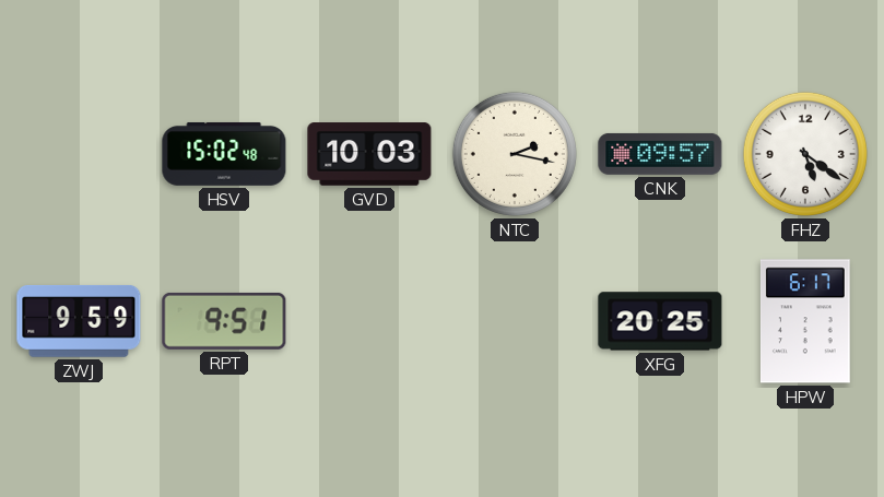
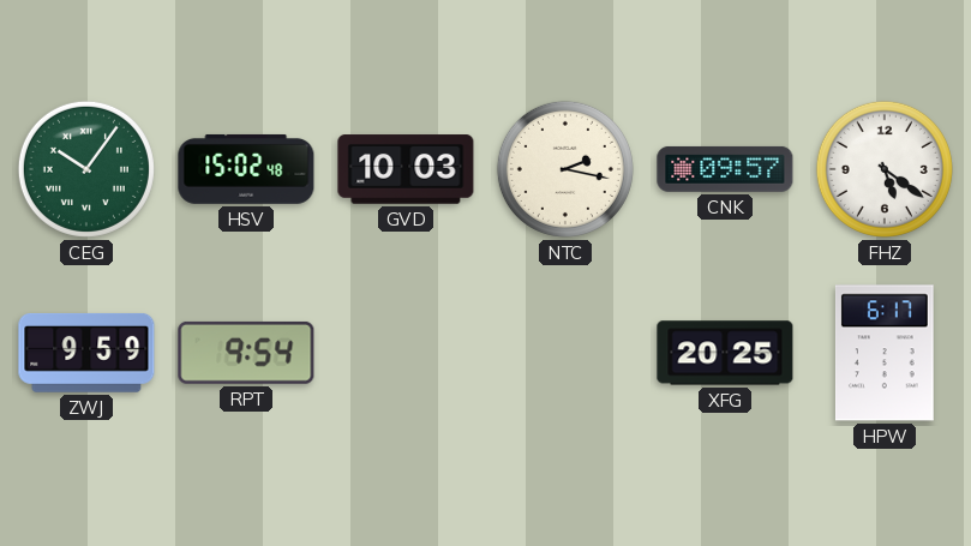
CEG: none -> 10:06
RPT: 9:51 -> 9:54
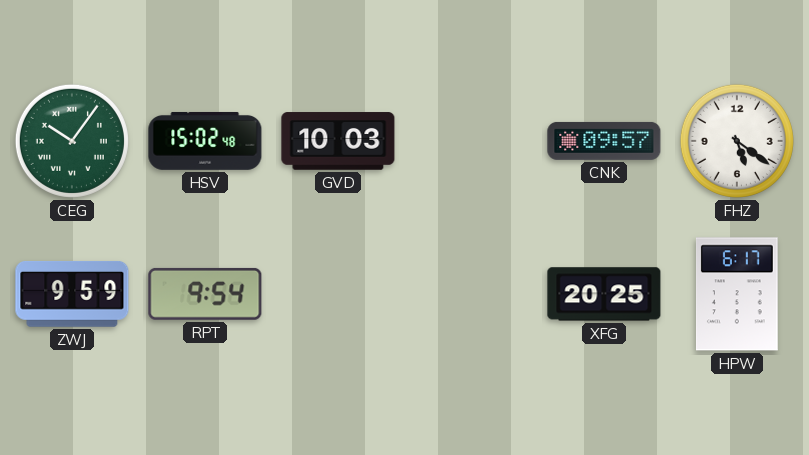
NTC: 2:17 -> none
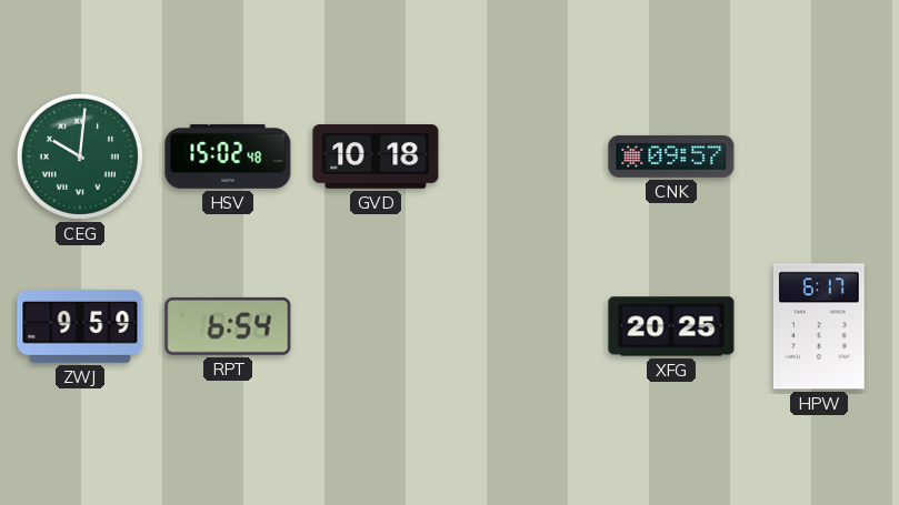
CEG: 10:06 -> 10:01
GVD: 10:03 -> 10:18
FHZ: 5:21 -> none
RPT: 9:54 -> 6:54
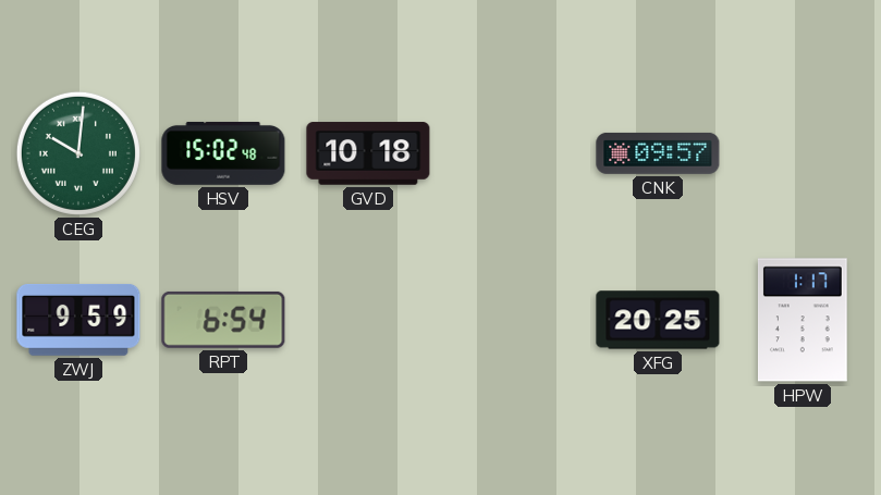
HPW: 6:17 -> 1:17
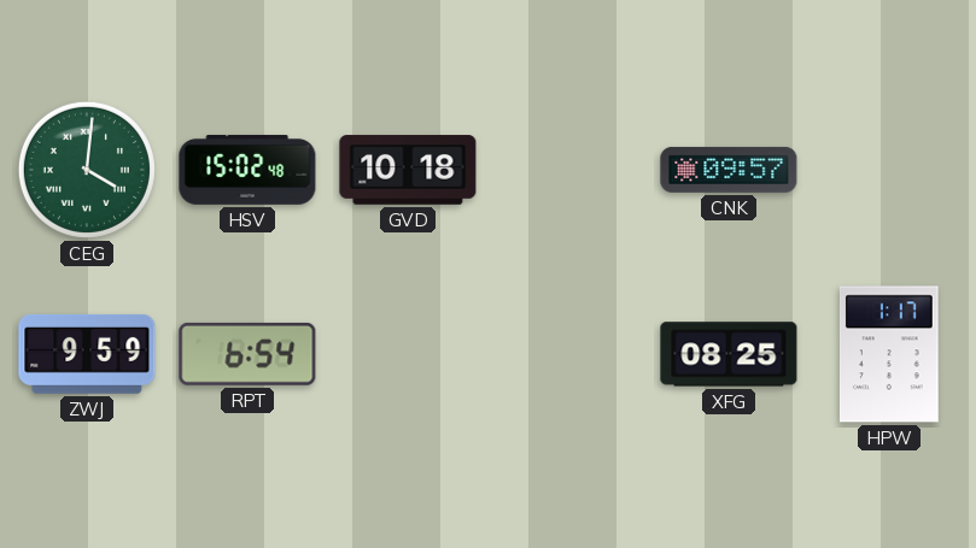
CEG: 10:01 -> 4:01
XFG: 20:25 -> 08:25
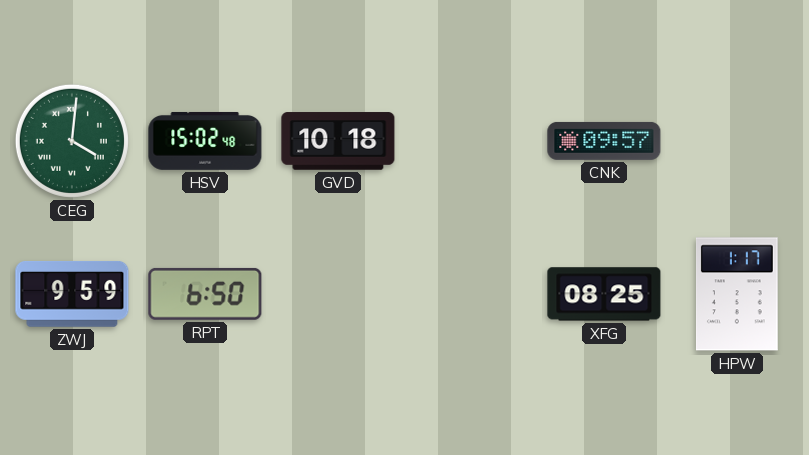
RPT: 6:54 -> 6:50
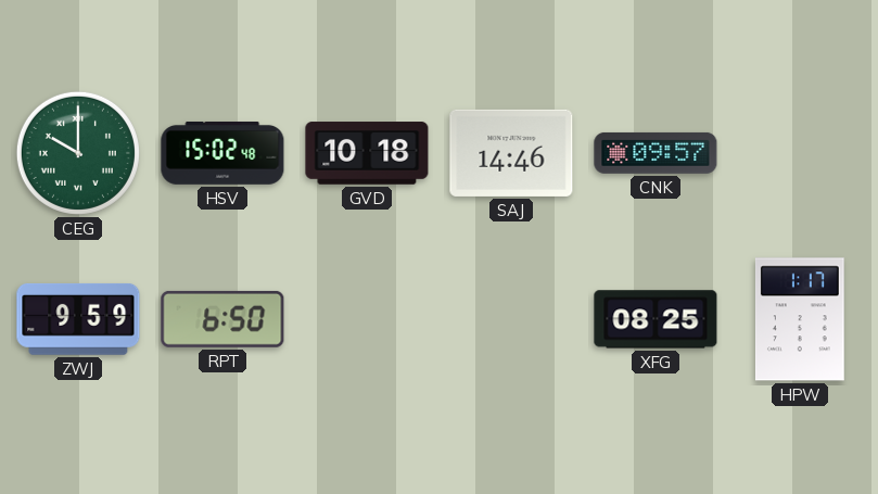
CEG: 4:01 -> 10:00
SAJ: none -> 14:46
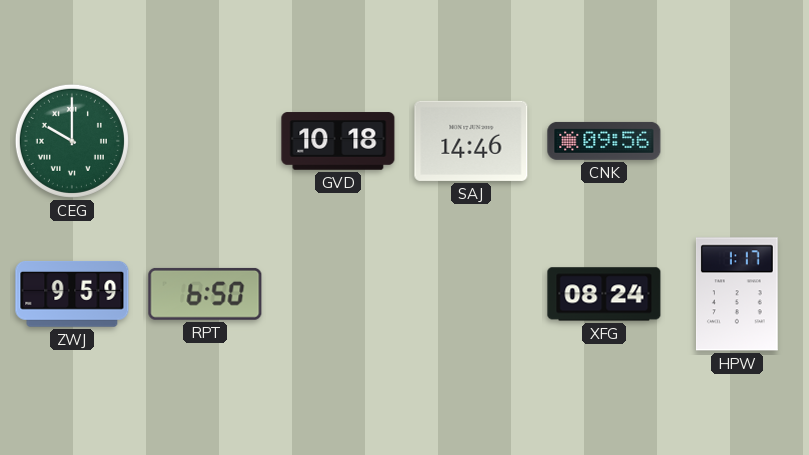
HSV: 15:02 -> none
CNK: 09:57 -> 09:56
XFG: 08:25 -> 08:24
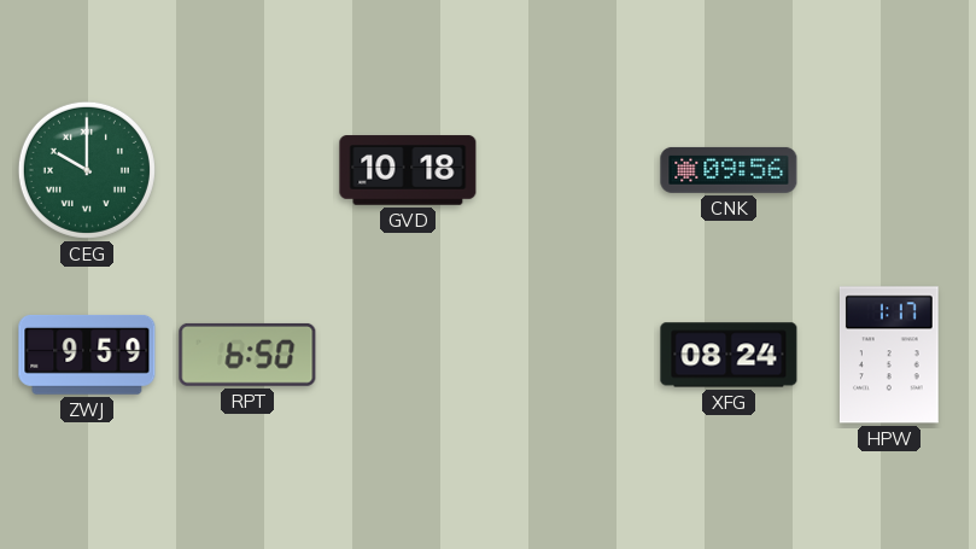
SAJ: 14:46 -> none
